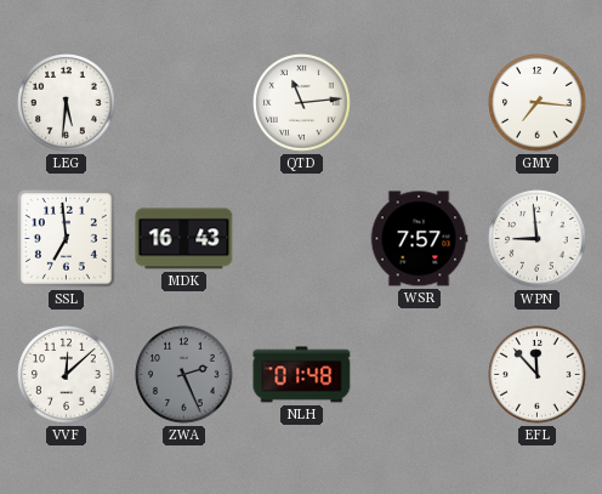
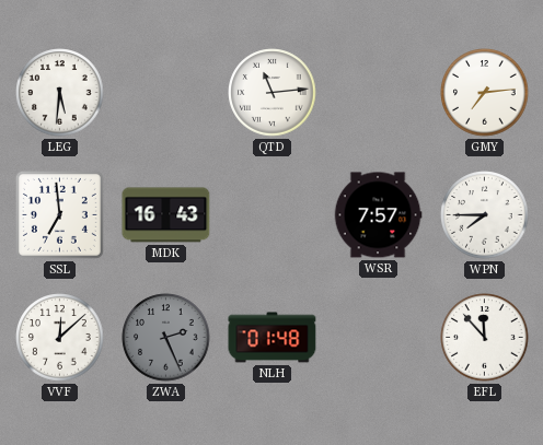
GMY: 7:16 -> 7:14
WPN: 8:59 -> 7:45
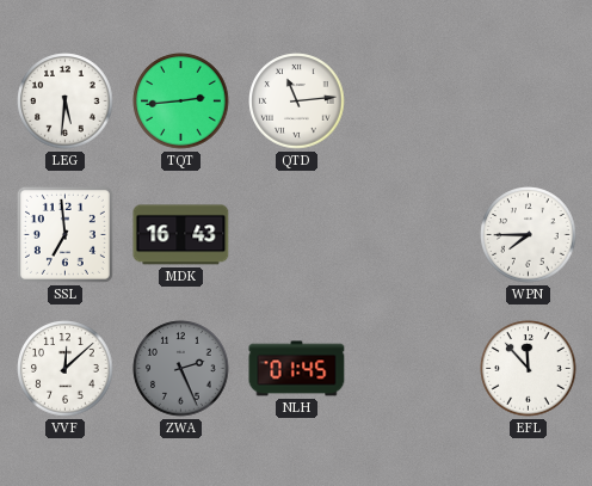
TQT: none -> 2:44
GMY: 7:14 -> none
WSR: 7:57 -> none
NLH: 01:48 -> 01:45
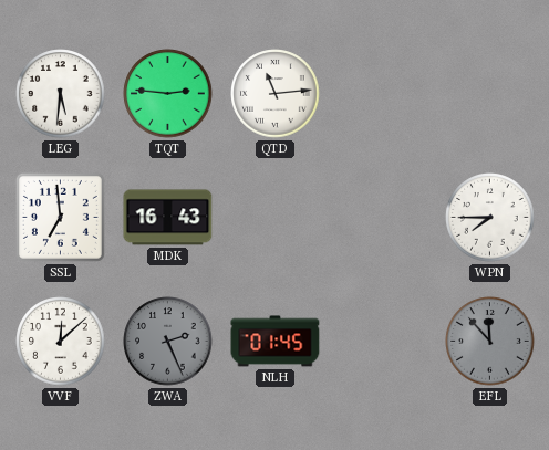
TQT: 2:44 -> 2:46
EFL dial: white -> grey
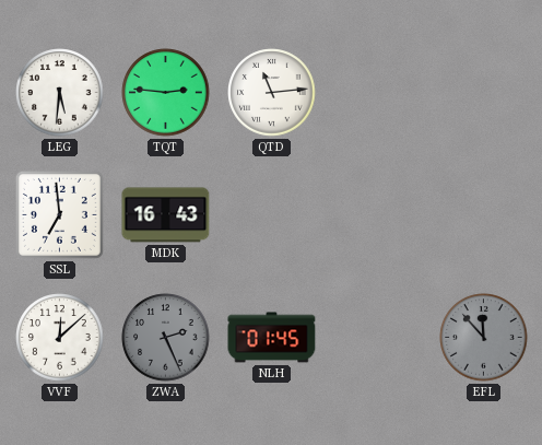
WPN: 7:45 -> none
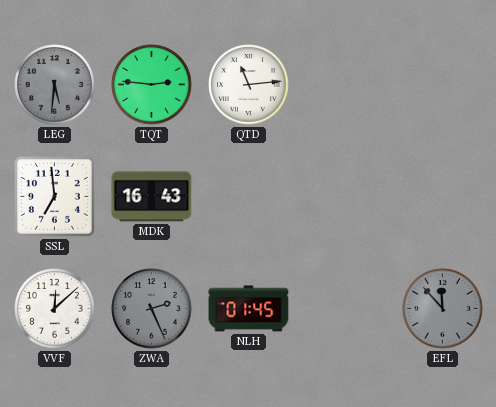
LEG dial: white -> grey
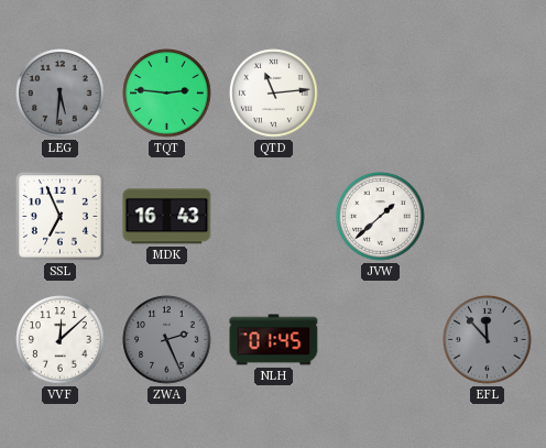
SSL: 6:59 -> 6:56
JVW: none -> 1:38
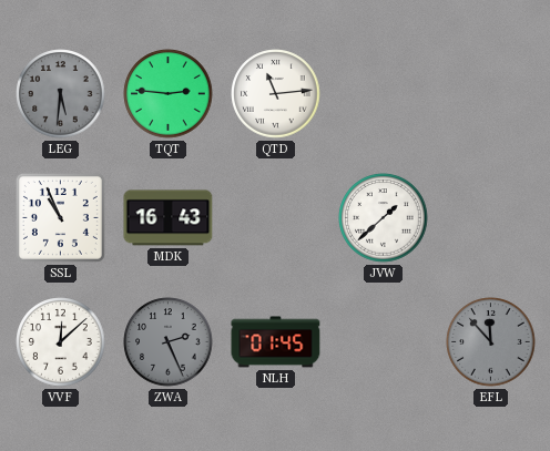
SSL: 6:56 -> 10:56
